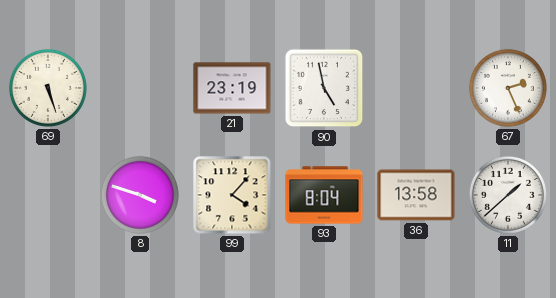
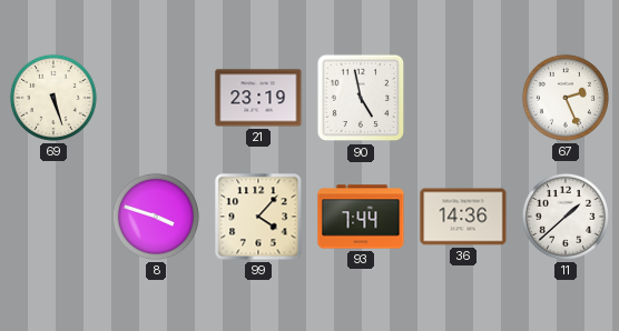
93: 8:04 -> 7:44
36: 13:58 -> 14:36
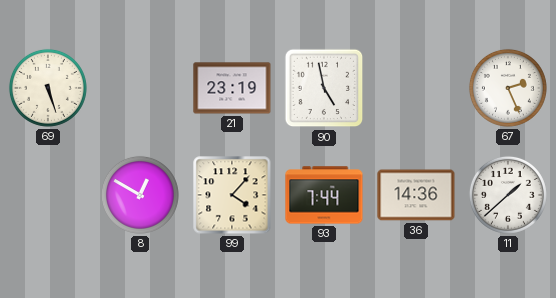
8: 3:48 -> 12:50
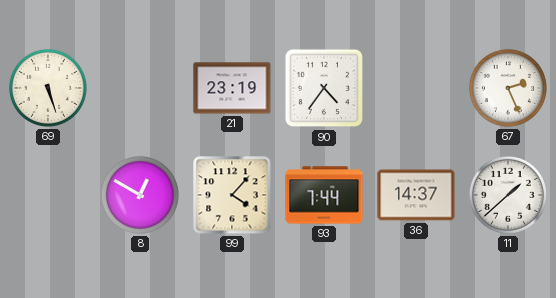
90: 4:58 -> 4:36
36: 14:36 -> 14:37
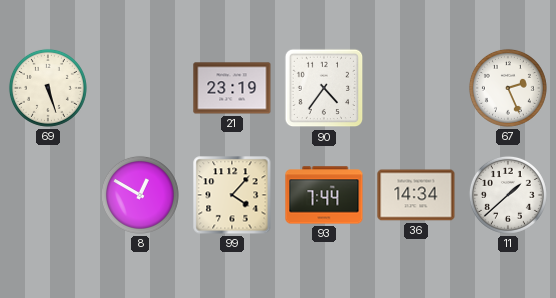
36: 14:37 -> 14:34
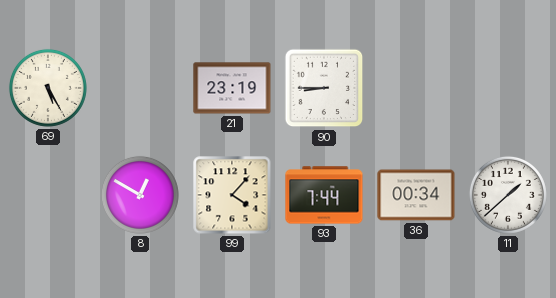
69: 5:27 -> 5:25
90: 4:36 -> 8:45
67: 2:26 -> none
36: 14:34 -> 00:34
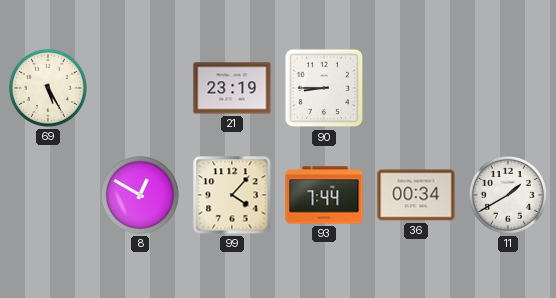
11: 1:38 -> 1:40
